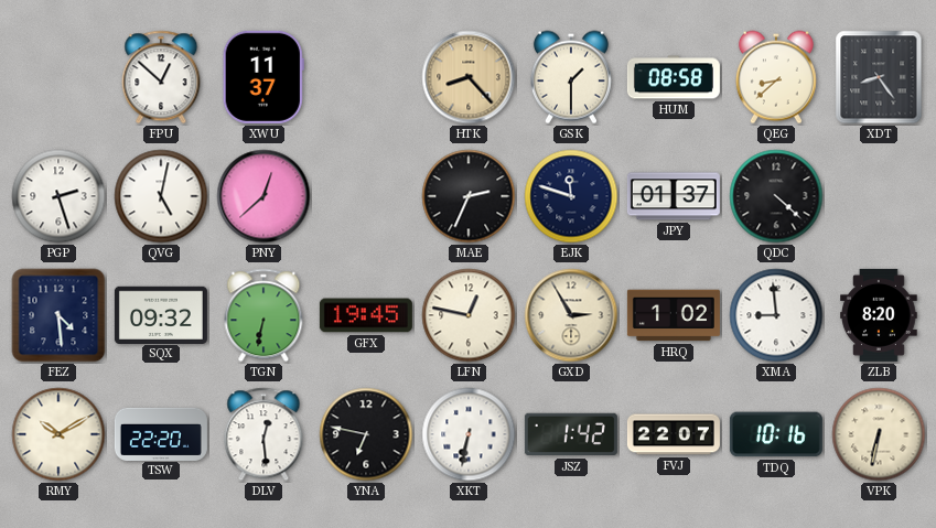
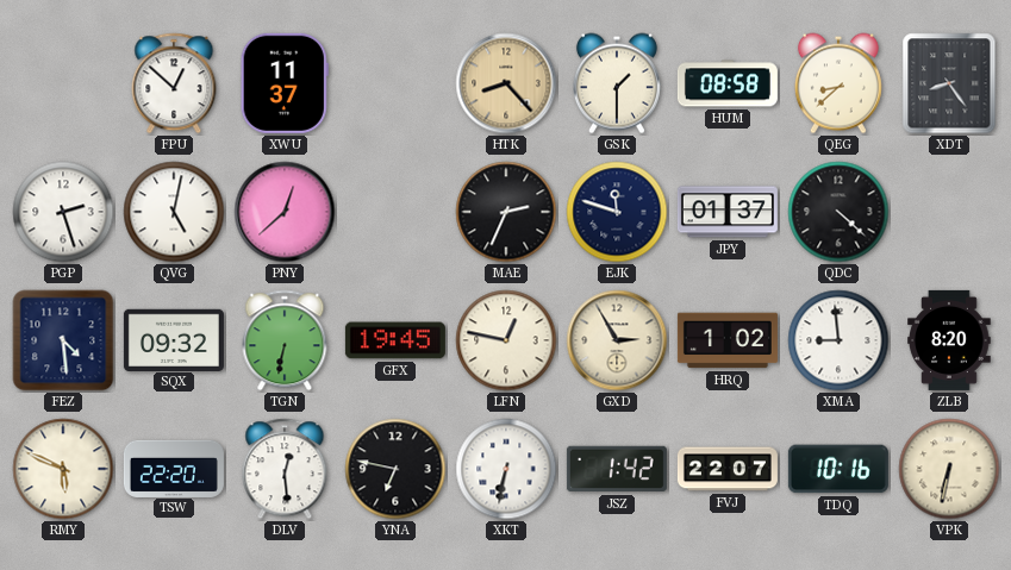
RMY: 10:10 -> 5:49
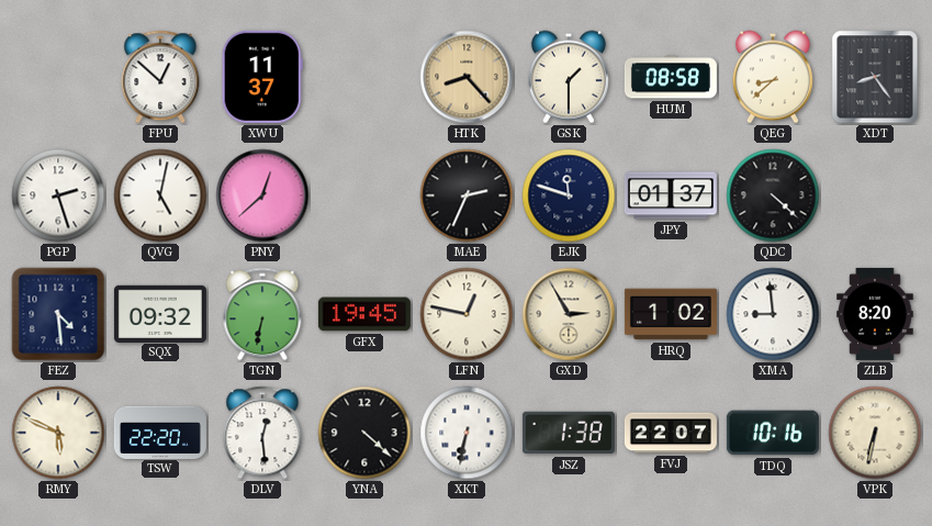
YNA: 6:47 -> 4:22
JSZ: 1:42 -> 1:38
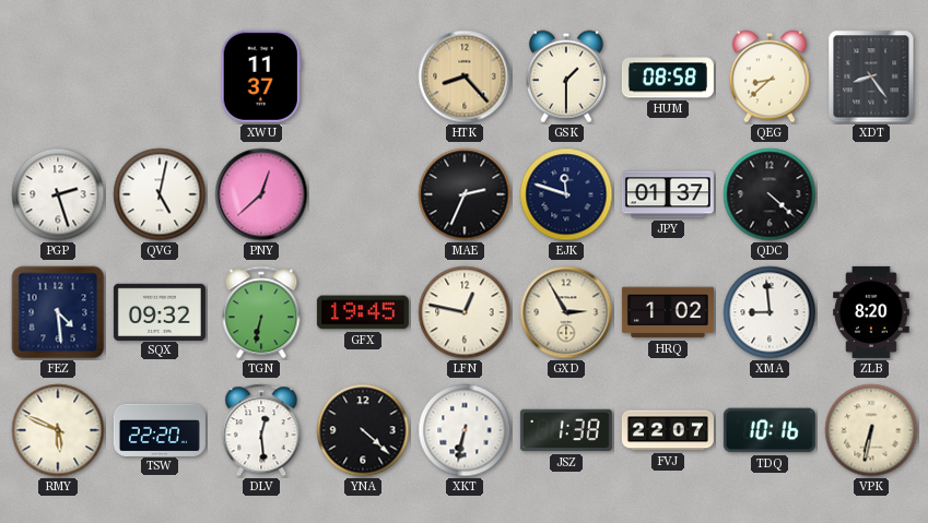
FPU: 12:52 -> none
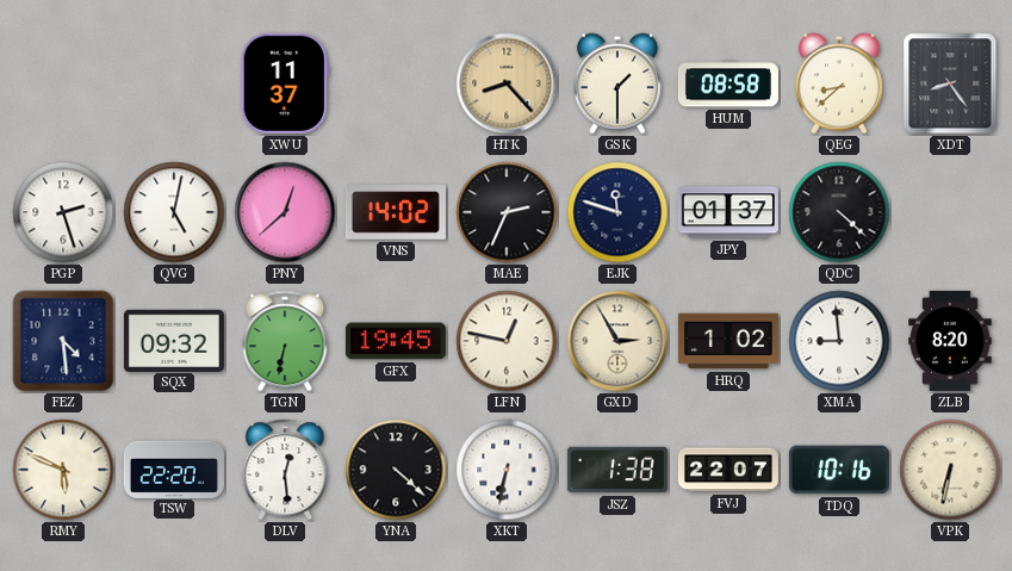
VNS: none -> 14:02
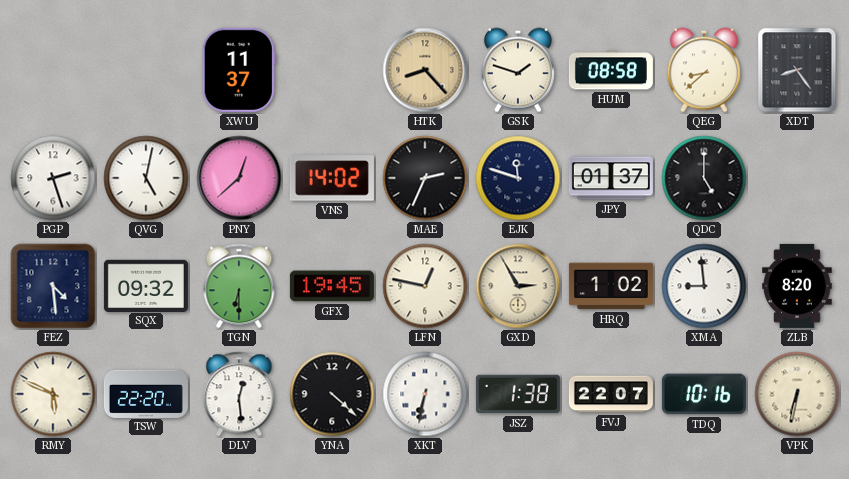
GSK: 1:30 -> 1:48
QDC: 4:22 -> 5:00
TGN: 6:32 -> 6:30
